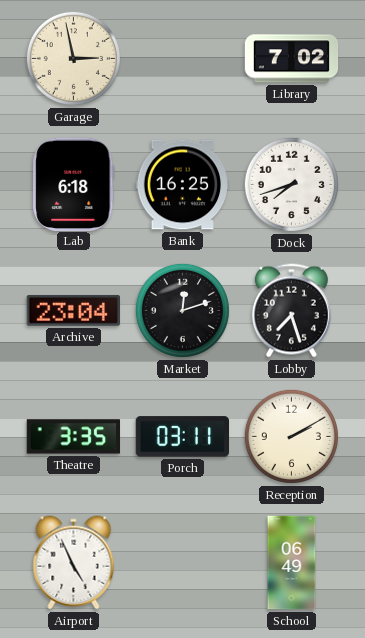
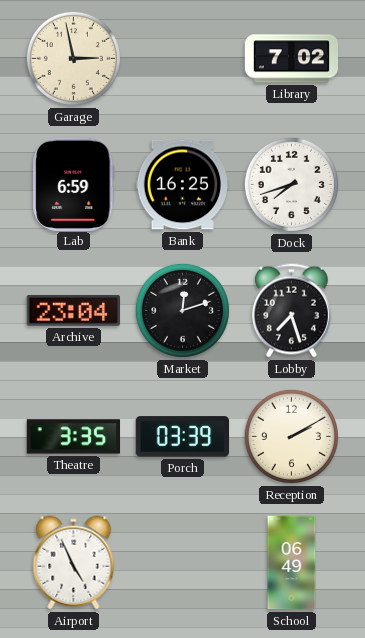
Lab: 6:18 -> 6:59
Porch: 03:11 -> 03:39
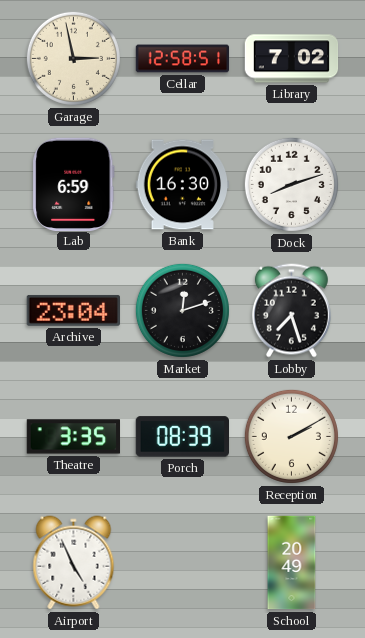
Cellar: none -> 12:58
Bank: 16:25 -> 16:30
Dock: 7:42 -> 8:12
Porch: 03:39 -> 08:39
School: 06:49 -> 20:49
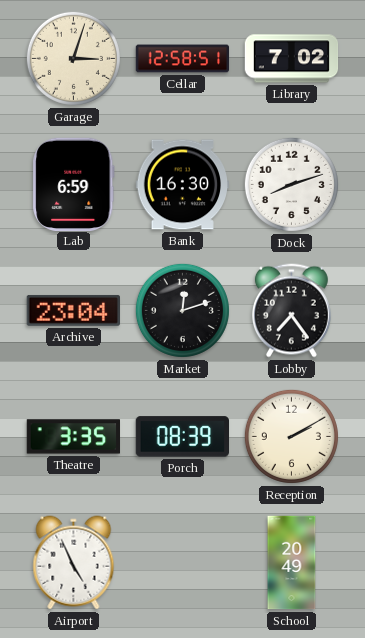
Garage: 2:58 -> 3:03
Lobby: 7:27 -> 7:24
